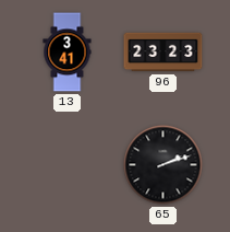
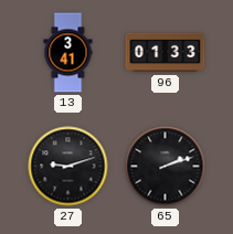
96: 23:23 -> 01:33
27: none -> 9:12
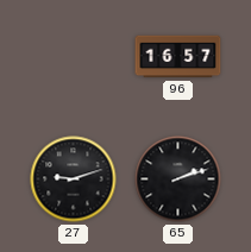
13: 3:41 -> none
96: 01:33 -> 16:57
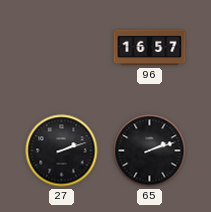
27: 9:12 -> 2:12
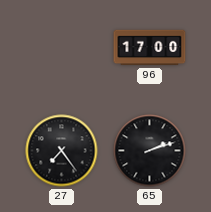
96: 16:57 -> 17:00
27: 2:12 -> 7:24
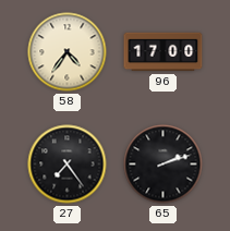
58: none -> 4:36
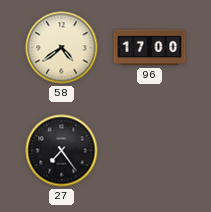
58: 4:36 -> 4:39
65: 2:12 -> none
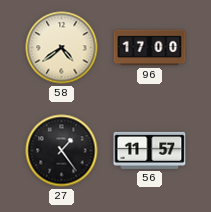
27: 7:24 -> 1:24
56: none -> 11:57
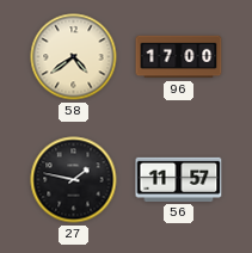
27: 1:24 -> 1:47
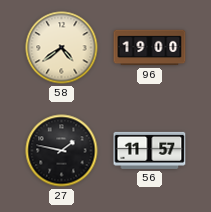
96: 17:00 -> 19:00
